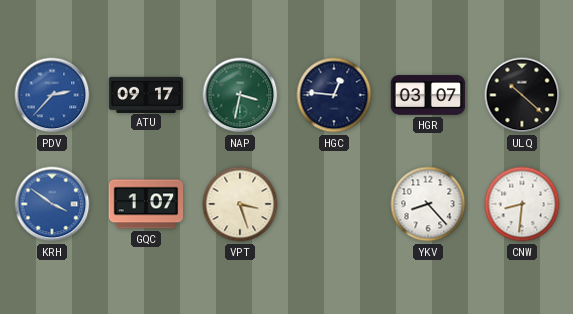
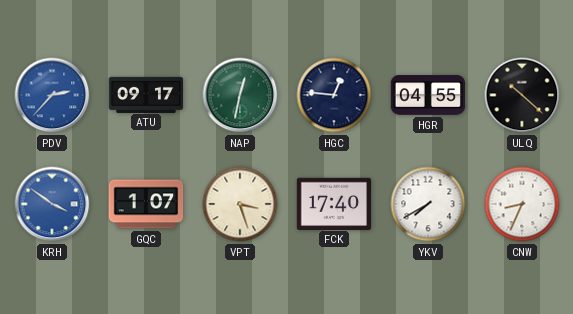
NAP: 3:32 -> 12:32
HGR: 03:07 -> 04:55
FCK: none -> 17:40
YKV: 8:23 -> 7:40
CNW: 8:31 -> 8:34
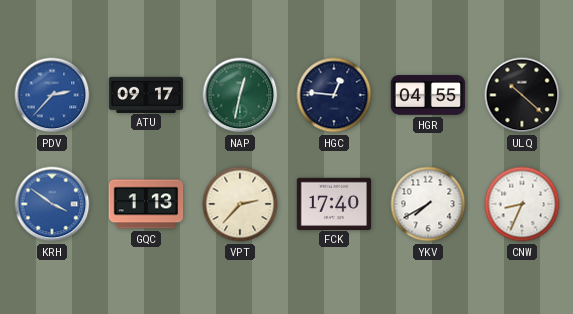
GQC: 1:07 -> 1:13
VPT: 3:27 -> 2:37
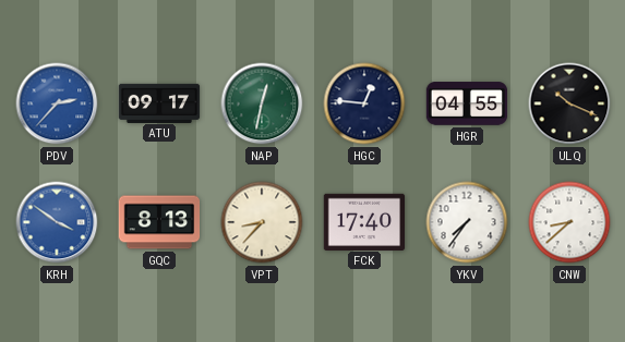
ULQ: 10:22 -> 10:19
GQC: 1:13 -> 8:13
VPT: 2:37 -> 8:37
YKV: 7:40 -> 7:36
CNW: 8:34 -> 8:38
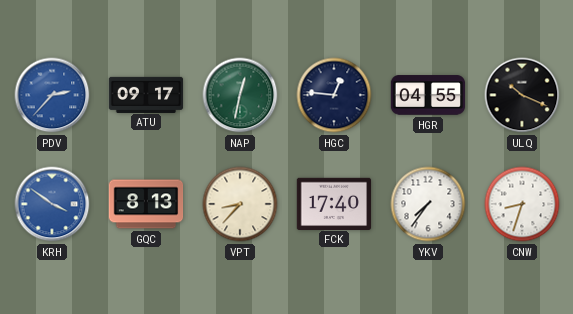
CNW: 8:38 -> 8:33
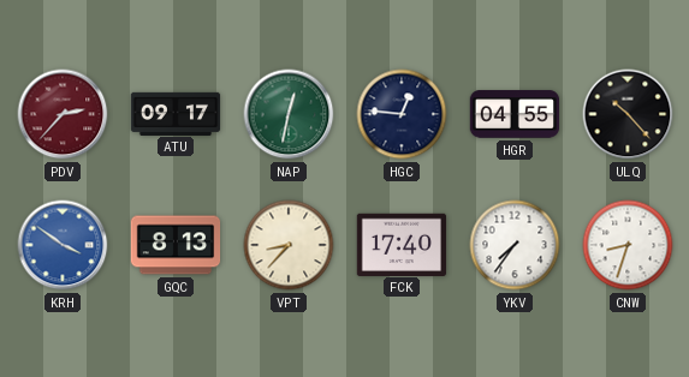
PDV dial: blue -> burgundy
ULQ: 10:19 -> 10:23
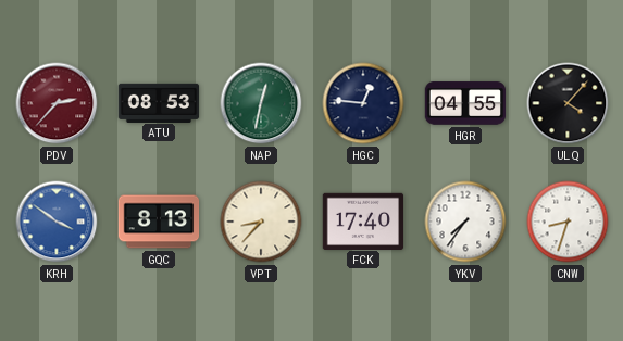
ATU: 09:17 -> 08:53
ULQ: 10:23 -> 4:07
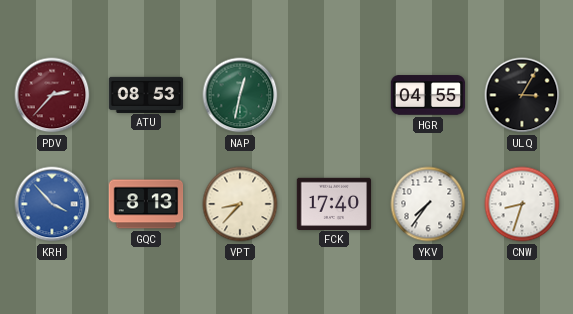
HGC: 12:46 -> none
ULQ: 4:07 -> 3:05
KRH: 3:51 -> 3:53
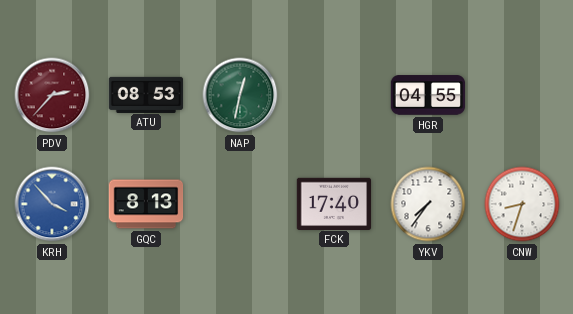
ULQ: 3:05 -> none
VPT: 8:37 -> none
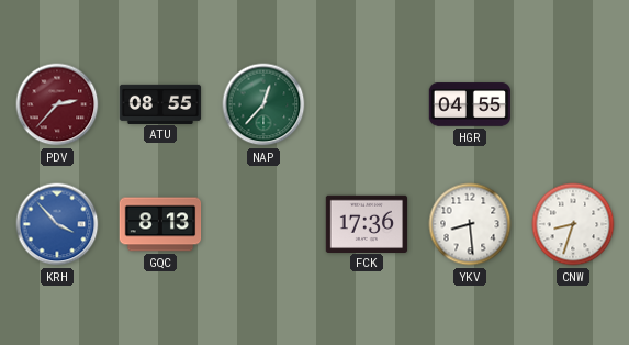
ATU: 08:53 -> 08:55
NAP: 12:32 -> 12:37
FCK: 17:40 -> 17:36
YKV: 7:36 -> 8:29
